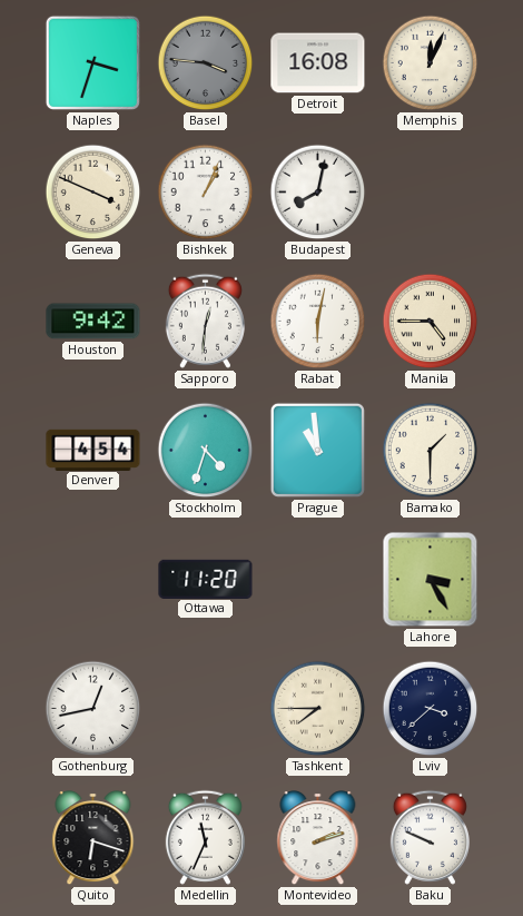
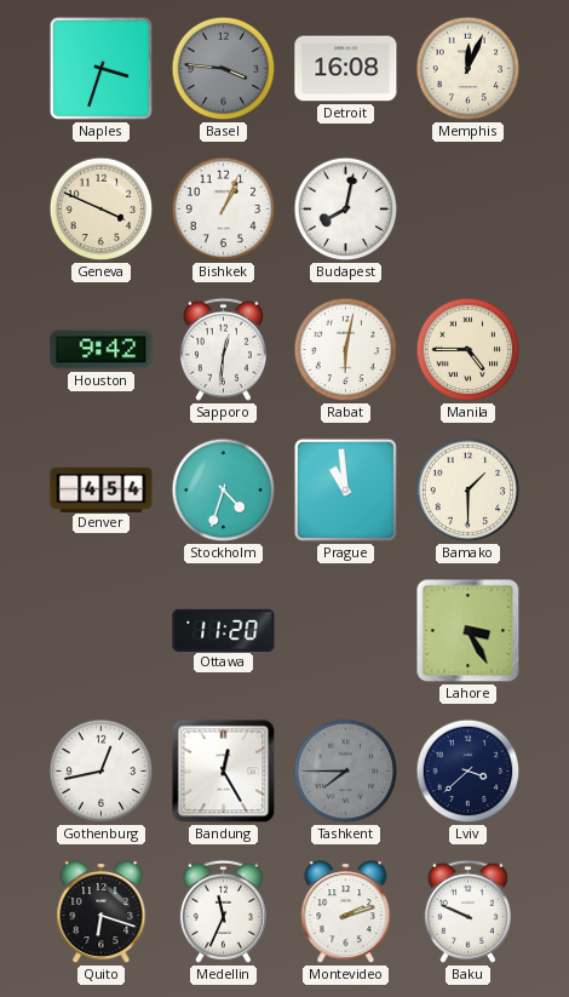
Bandung: none -> 12:25
Tashkent dial: cream -> grey
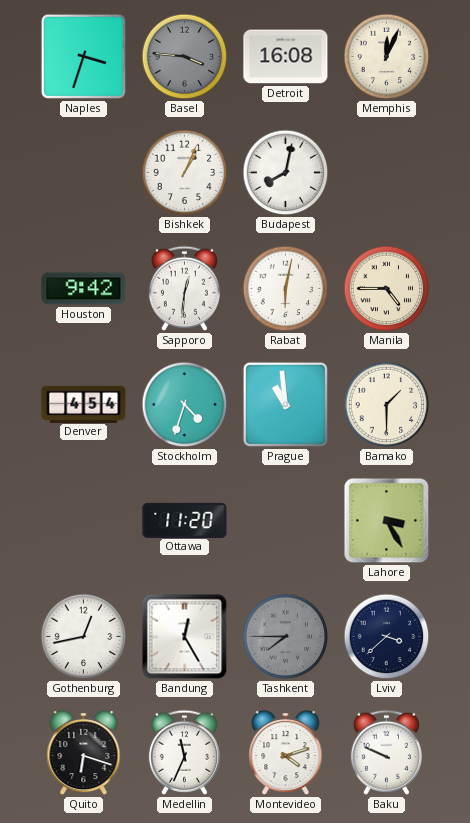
Geneva: 3:49 -> none
Montevideo: 2:12 -> 4:12
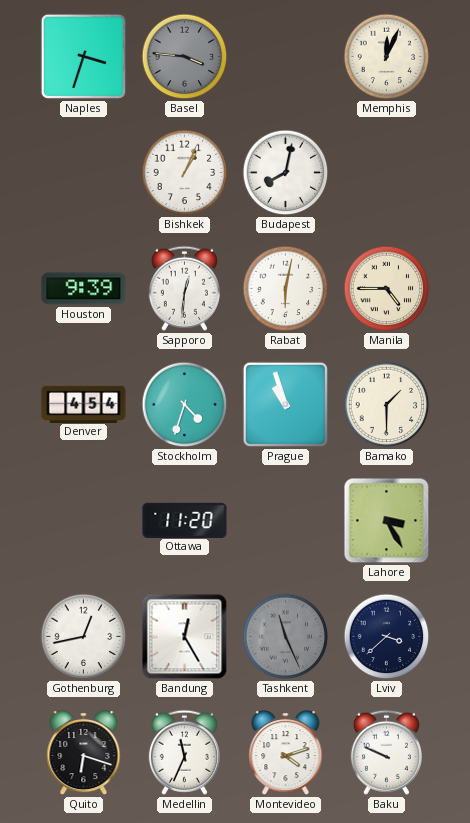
Detroit: 16:08 -> none
Houston: 9:42 -> 9:39
Prague: 10:59 -> 10:57
Tashkent: 7:45 -> 11:26
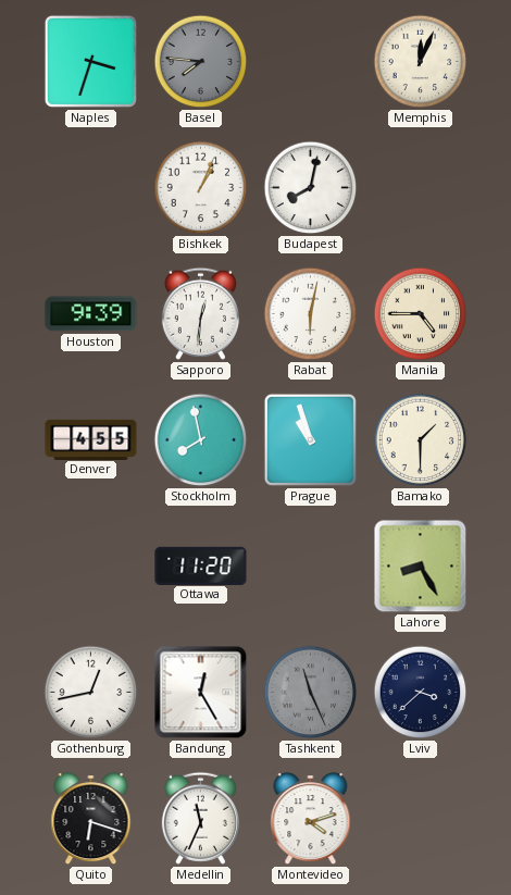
Basel: 3:46 -> 7:46
Denver: 4:54 -> 4:55
Stockholm: 4:33 -> 7:58
Lahore: 3:25 -> 8:25
Baku: 9:49 -> none
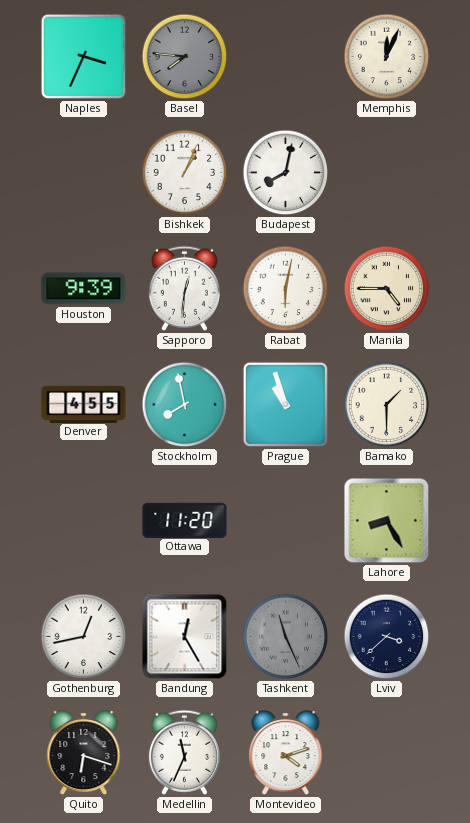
Naples: 3:33 -> 3:34
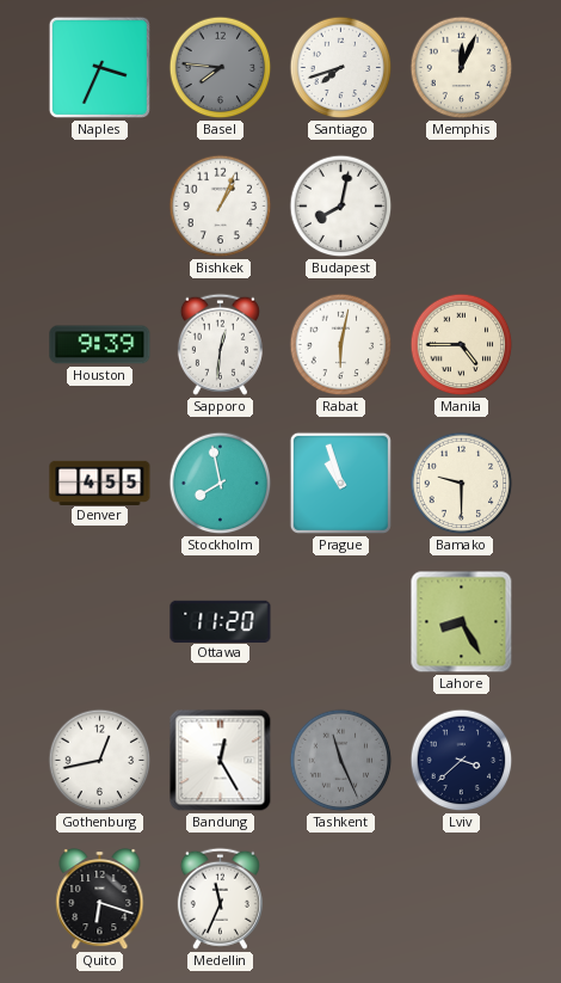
Santiago: none -> 7:42
Bamako: 1:30 -> 9:30
Montevideo: 4:12 -> none
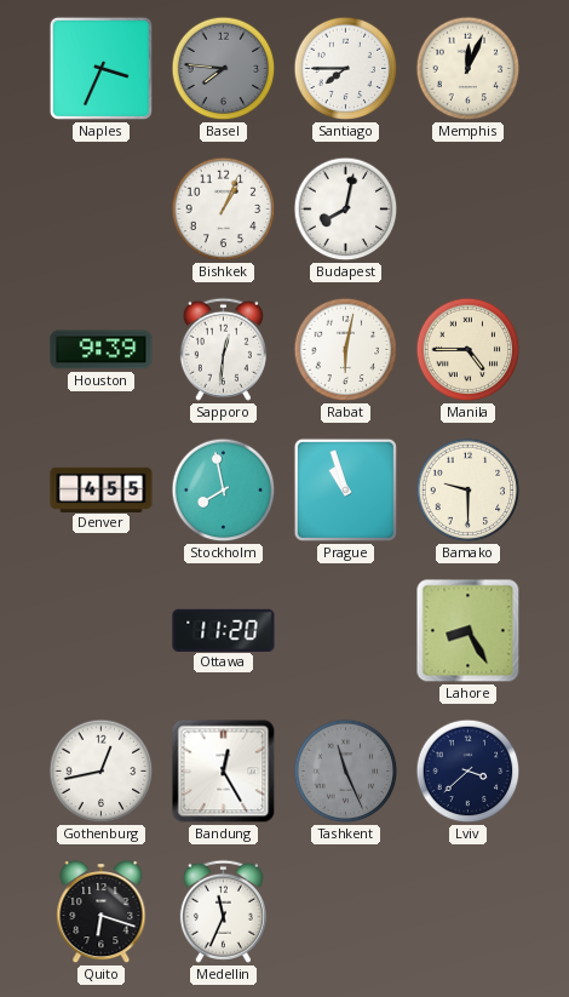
Santiago: 7:42 -> 7:45
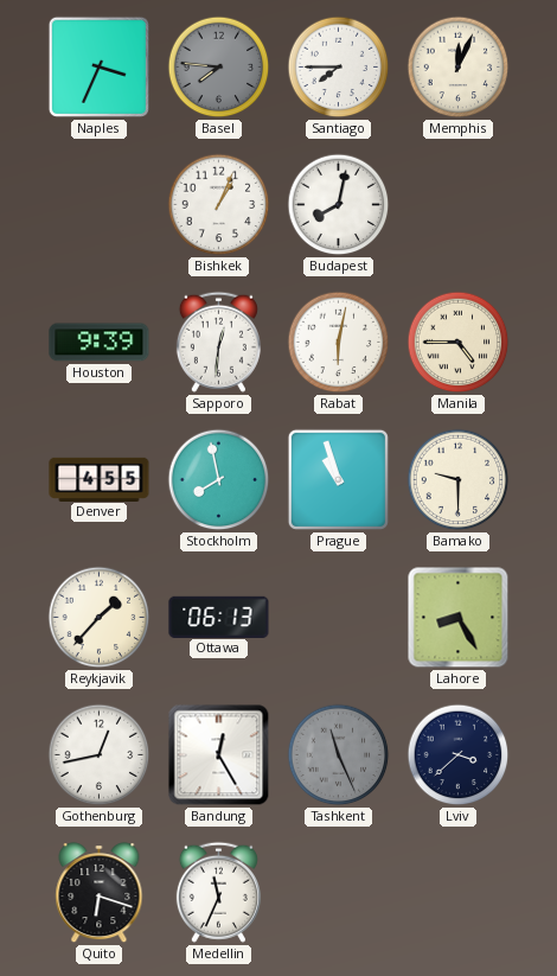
Reykjavik: none -> 1:37
Ottawa: 11:20 -> 06:13
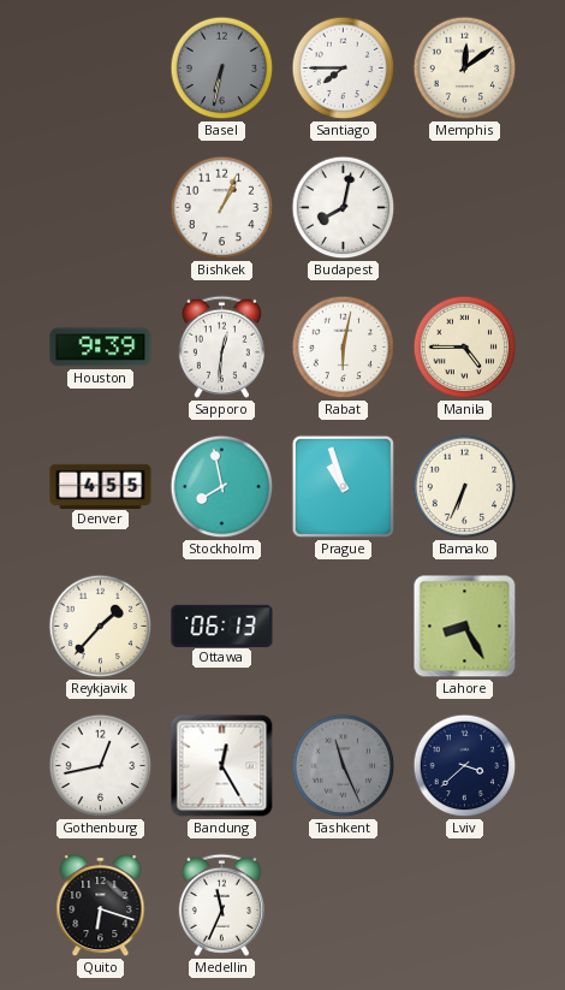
Naples: 3:34 -> none
Basel: 7:46 -> 6:32
Memphis: 12:04 -> 12:09
Bamako: 9:30 -> 6:34
